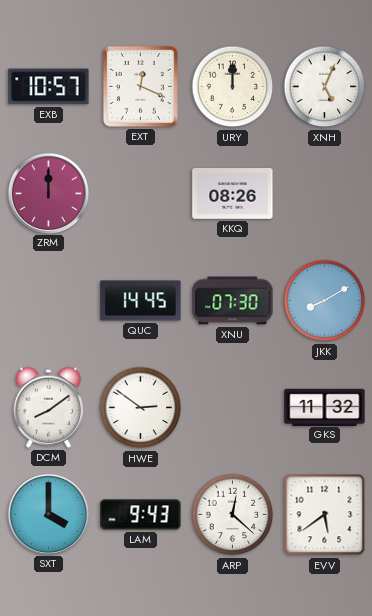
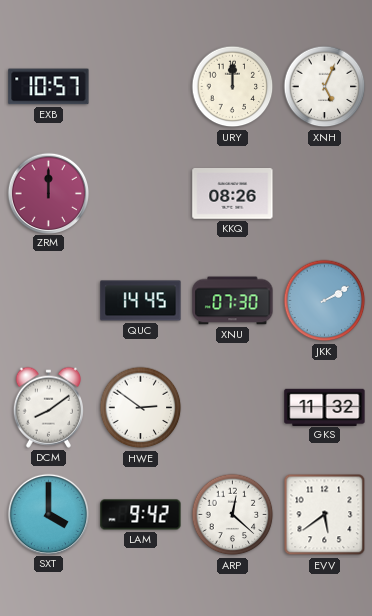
EXT: 12:19 -> none
JKK: 8:10 -> 2:10
LAM: 9:43 -> 9:42
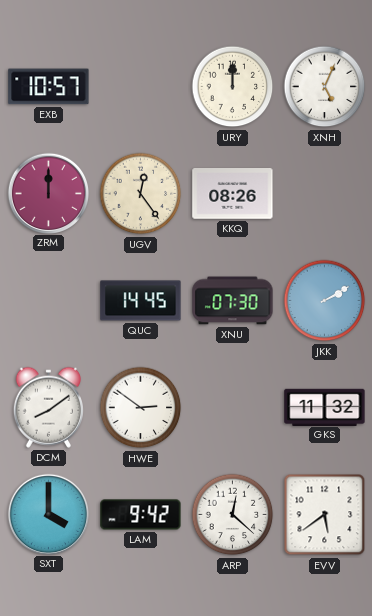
UGV: none -> 12:24
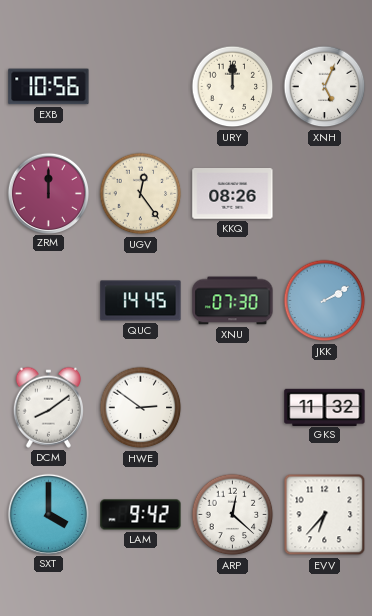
EXB: 10:57 -> 10:56
EVV: 5:39 -> 6:37
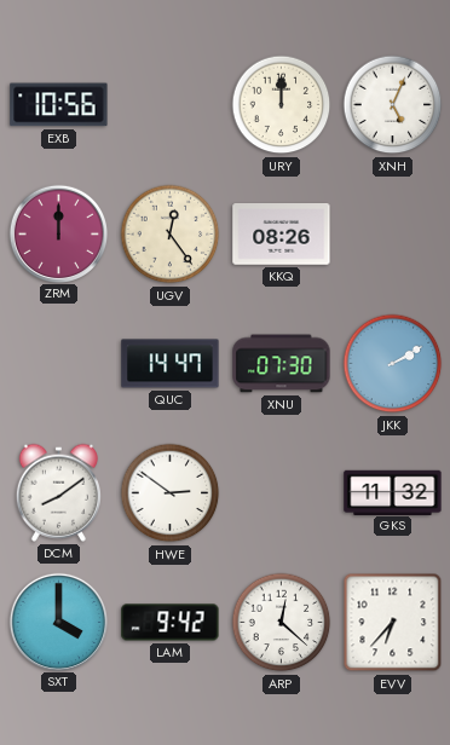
QUC: 14:45 -> 14:47
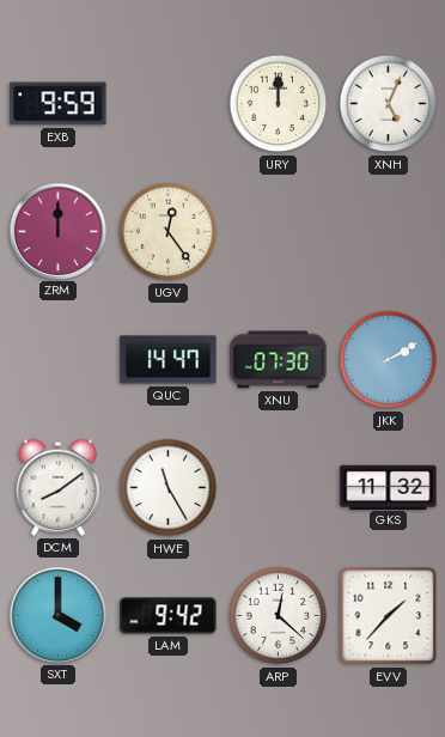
EXB: 10:56 -> 9:59
KKQ: 08:26 -> none
HWE: 2:51 -> 11:25
EVV: 6:37 -> 1:37
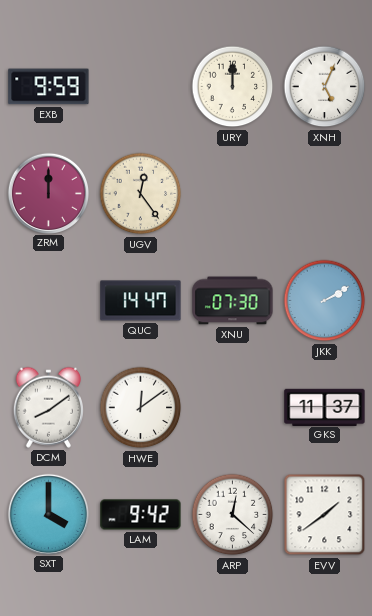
HWE: 11:25 -> 12:09
GKS: 11:32 -> 11:37
EVV: 1:37 -> 1:39
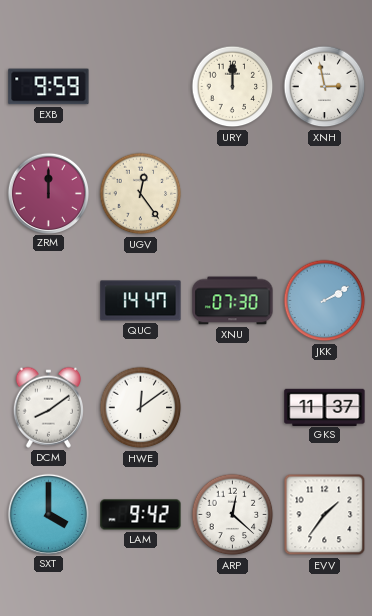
XNH: 5:04 -> 2:58
EVV: 1:39 -> 1:36
